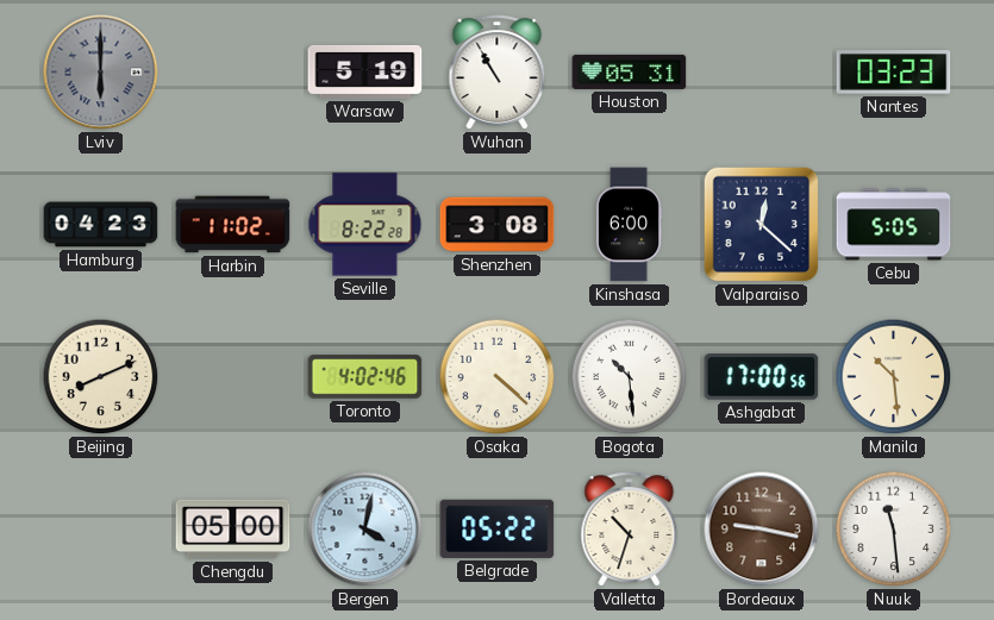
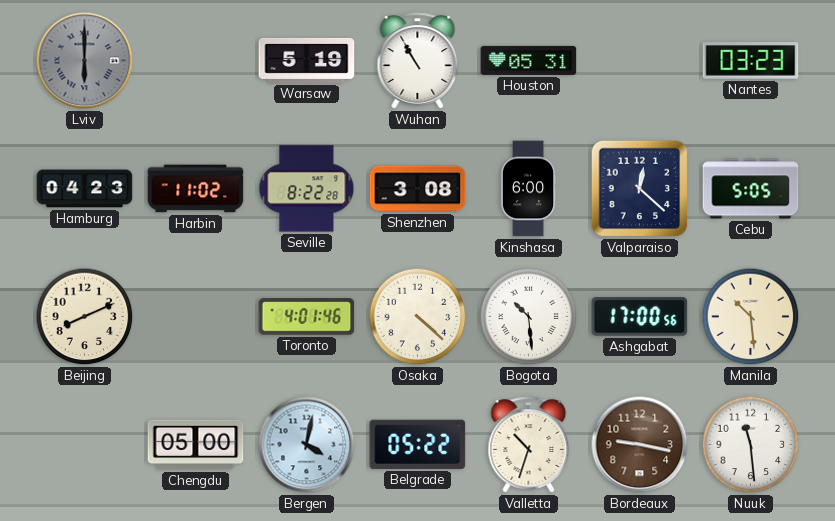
Toronto: 4:02 -> 4:01
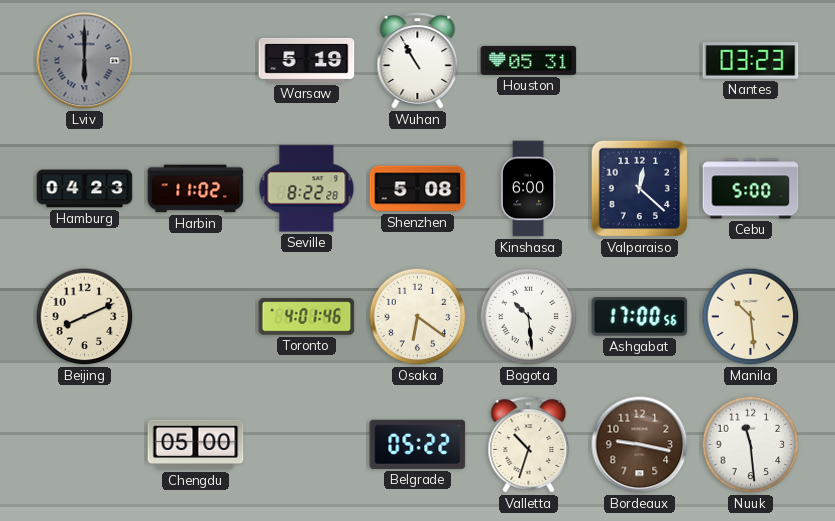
Shenzhen: 3:08 -> 5:08
Cebu: 5:05 -> 5:00
Osaka: 4:22 -> 6:21
Bergen: 4:02 -> none
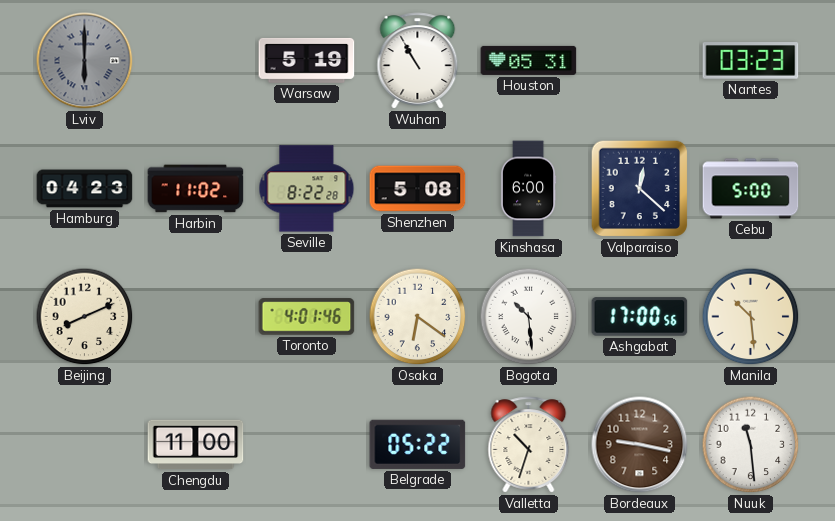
Chengdu: 05:00 -> 11:00
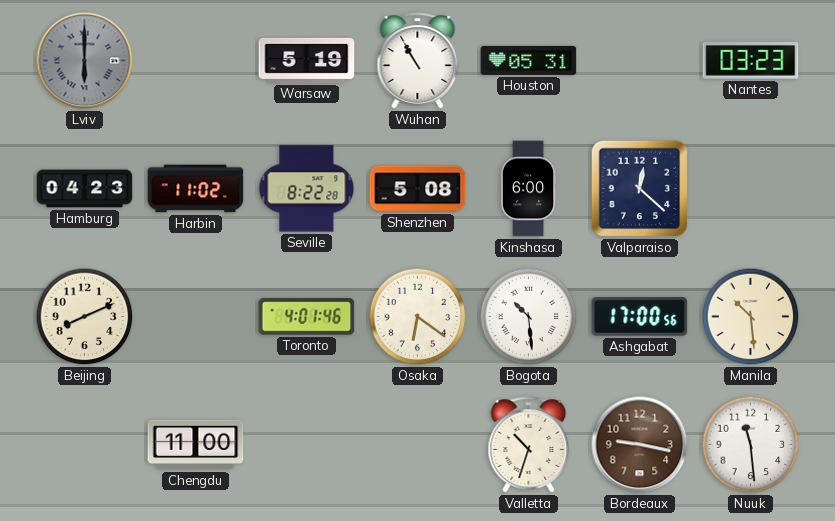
Cebu: 5:00 -> none
Belgrade: 05:22 -> none
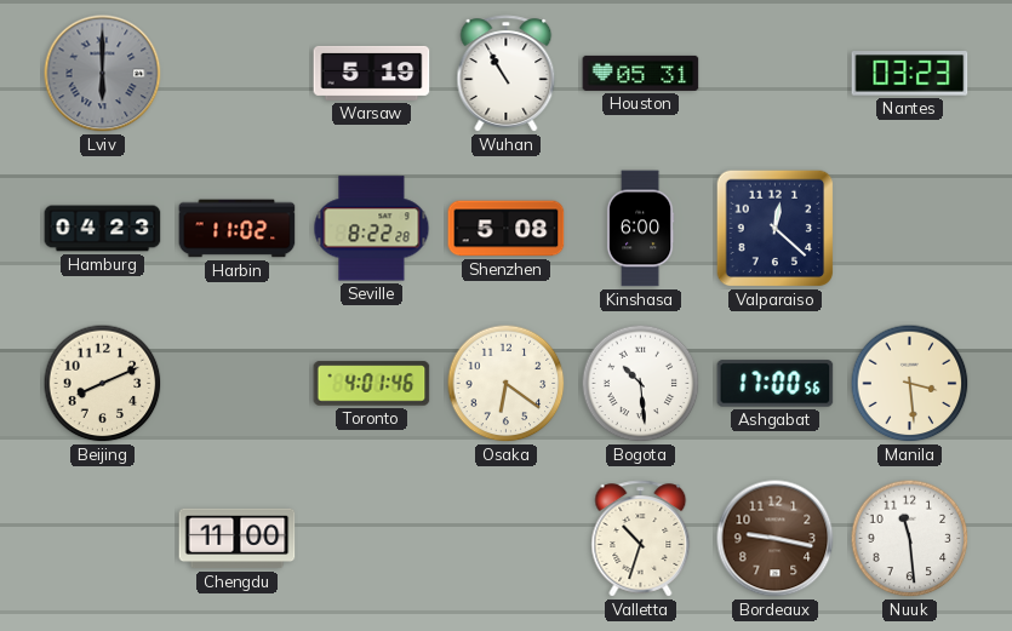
Manila: 10:29 -> 3:29
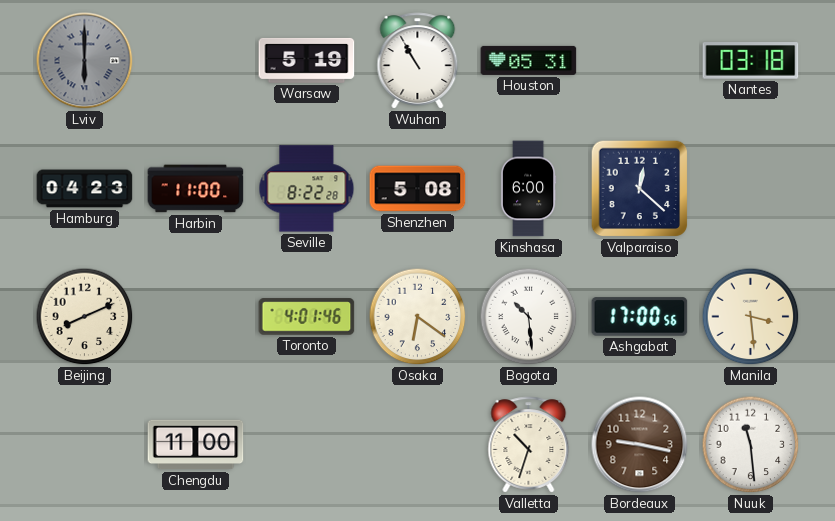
Nantes: 03:23 -> 03:18
Harbin: 11:02 -> 11:00
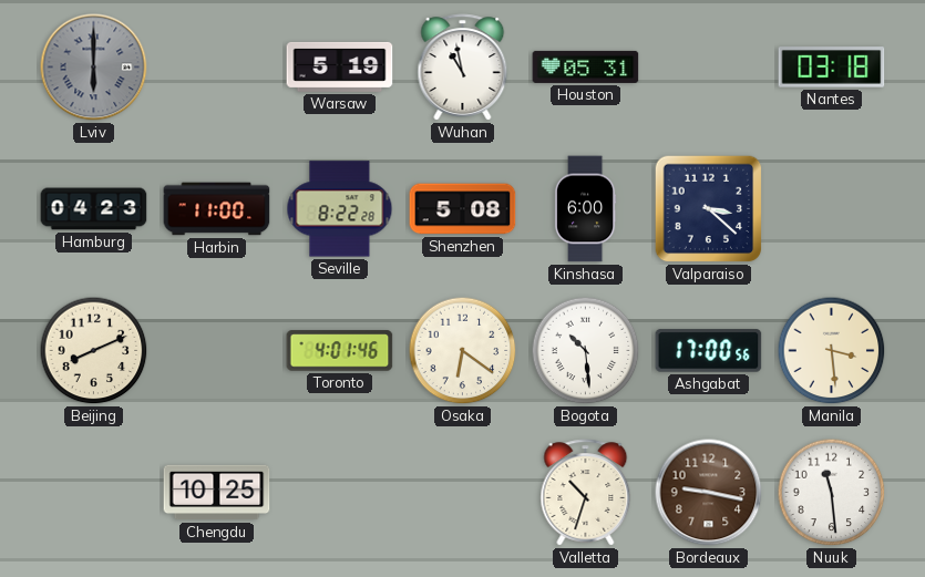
Wuhan: 10:55 -> 10:58
Valparaiso: 12:22 -> 3:22
Chengdu: 11:00 -> 10:25
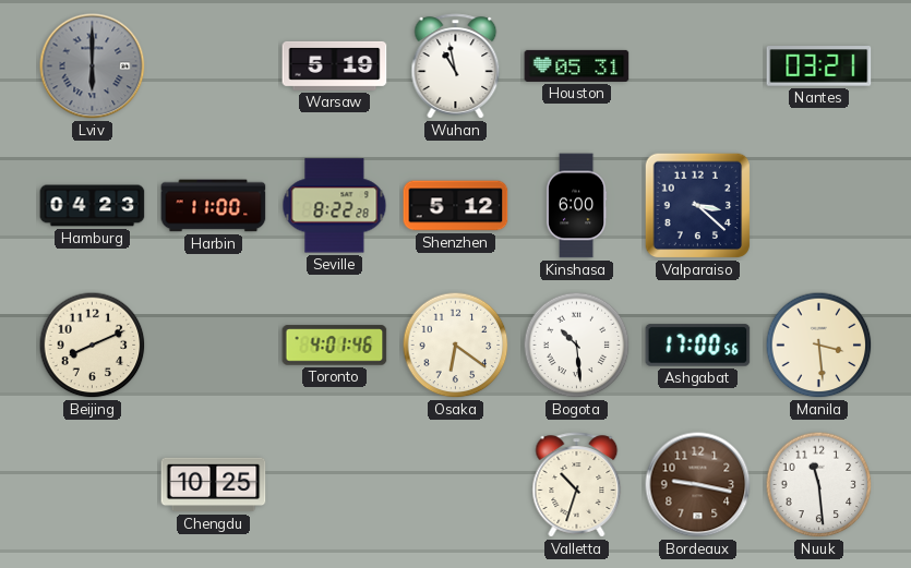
Nantes: 03:18 -> 03:21
Shenzhen: 5:08 -> 5:12
